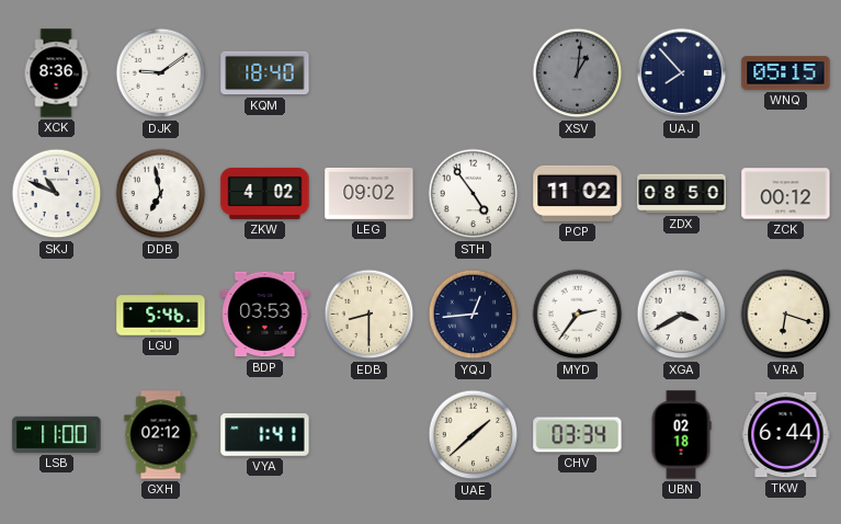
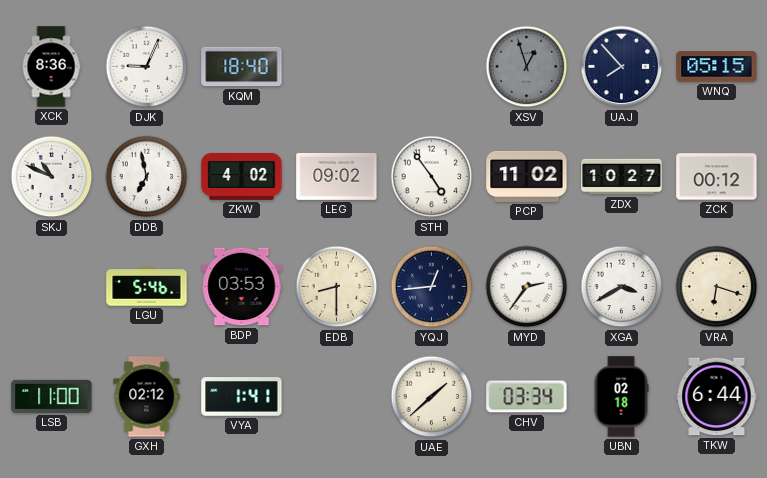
DJK: 9:09 -> 9:04
XSV: 1:01 -> 12:57
ZDX: 08:50 -> 10:27
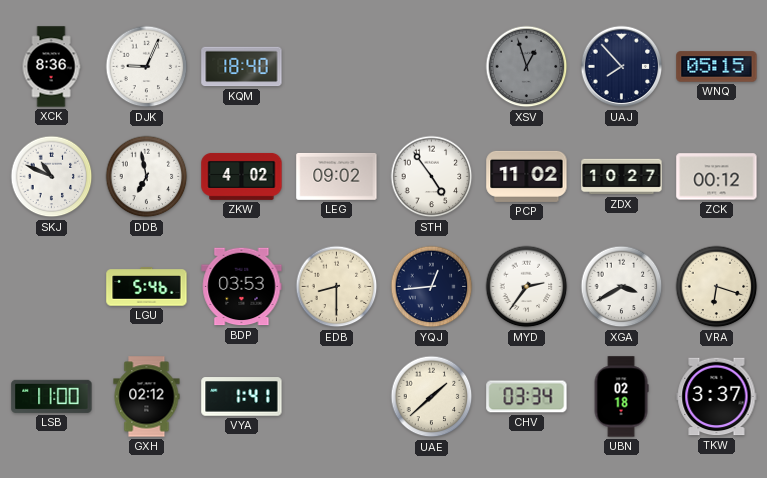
TKW: 6:44 -> 3:37
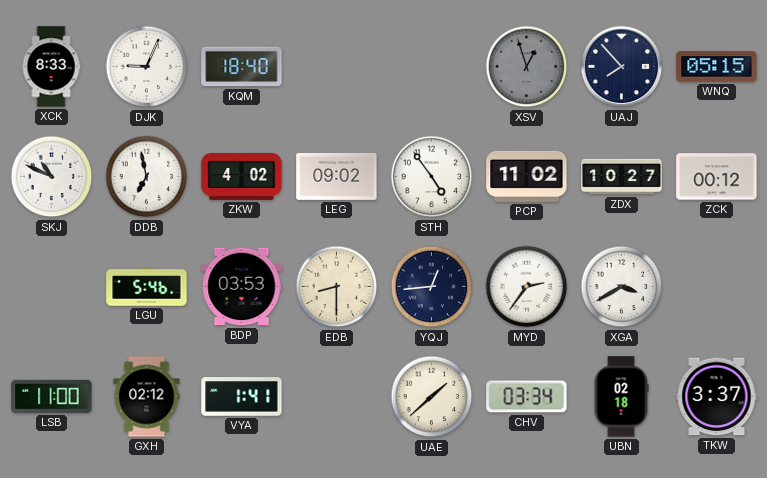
XCK: 8:36 -> 8:33
VRA: 6:18 -> none
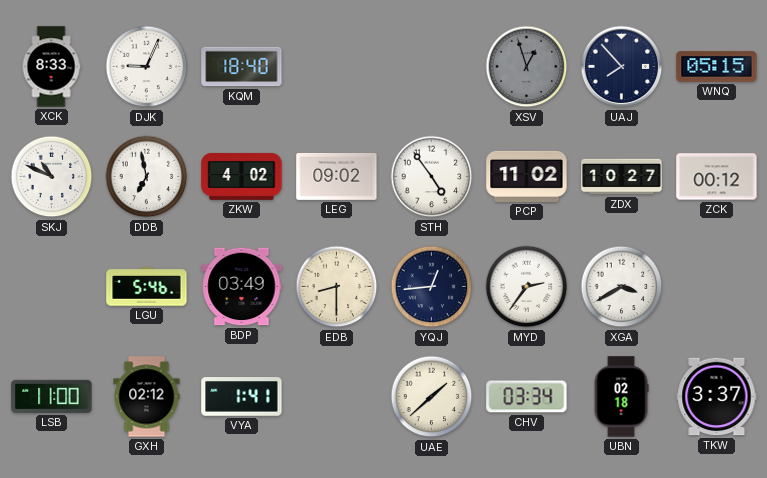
BDP: 03:53 -> 03:49
